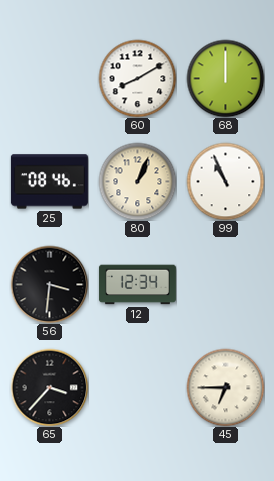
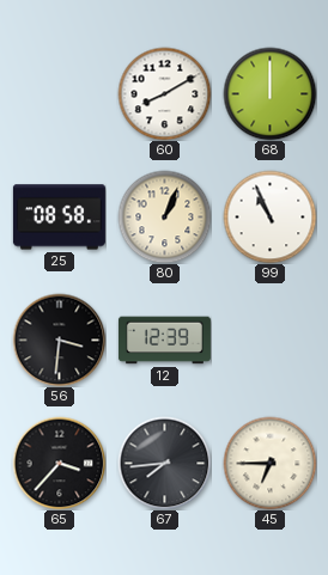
25: 08:46 -> 08:58
12: 12:34 -> 12:39
67: none -> 7:44
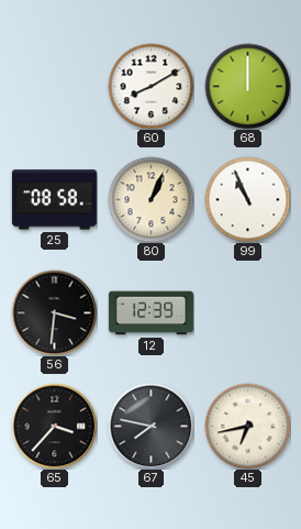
67: 7:44 -> 7:47
45: 6:45 -> 6:43
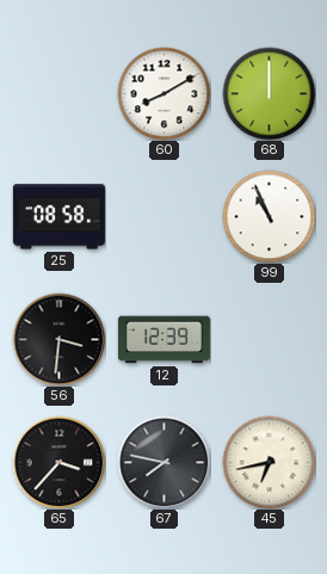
80: 1:04 -> none
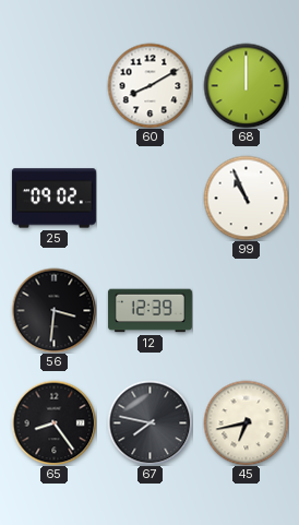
25: 08:58 -> 09:02
65: 3:37 -> 8:24
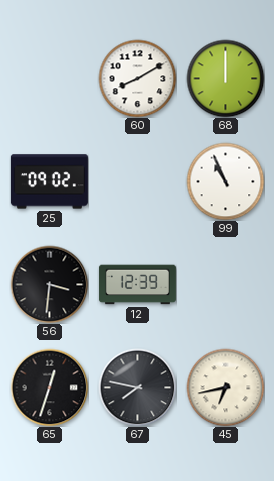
65: 8:24 -> 12:33
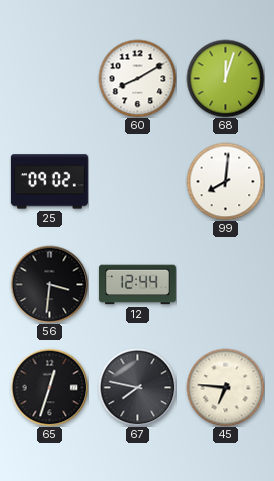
68: 12:00 -> 12:03
99: 10:56 -> 8:01
12: 12:39 -> 12:44
45: 6:43 -> 6:46
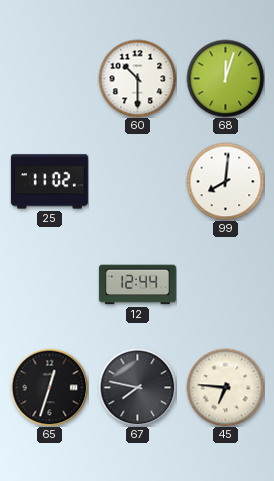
60: 8:10 -> 10:30
25: 09:02 -> 11:02
56: 3:31 -> none
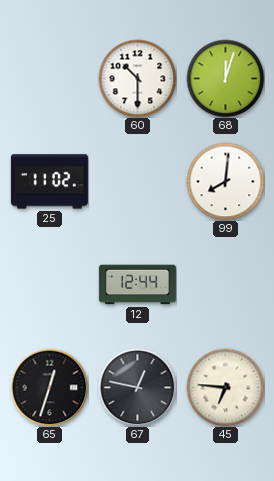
67: 7:47 -> 12:47
